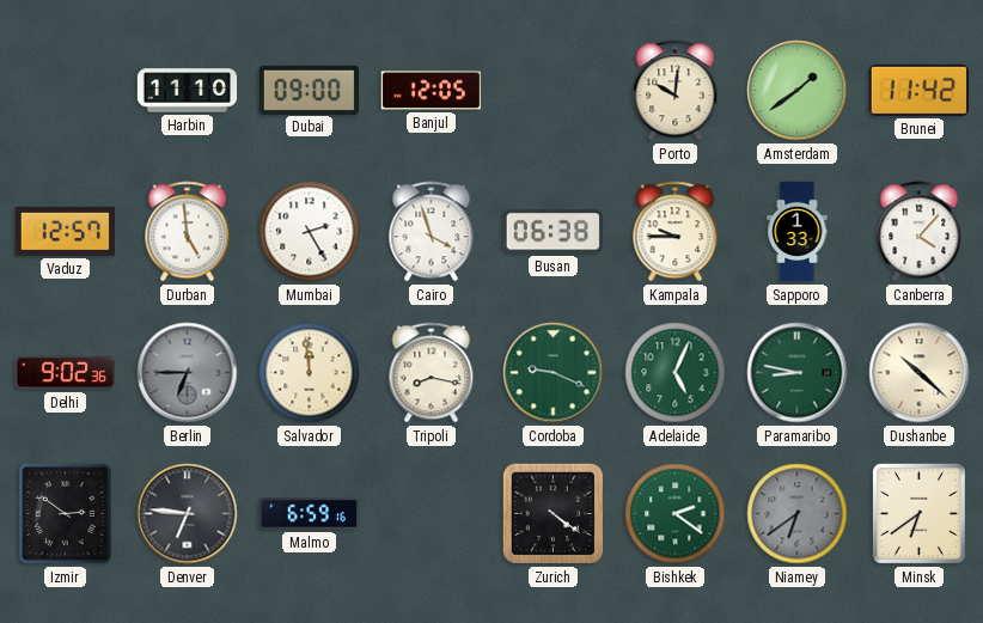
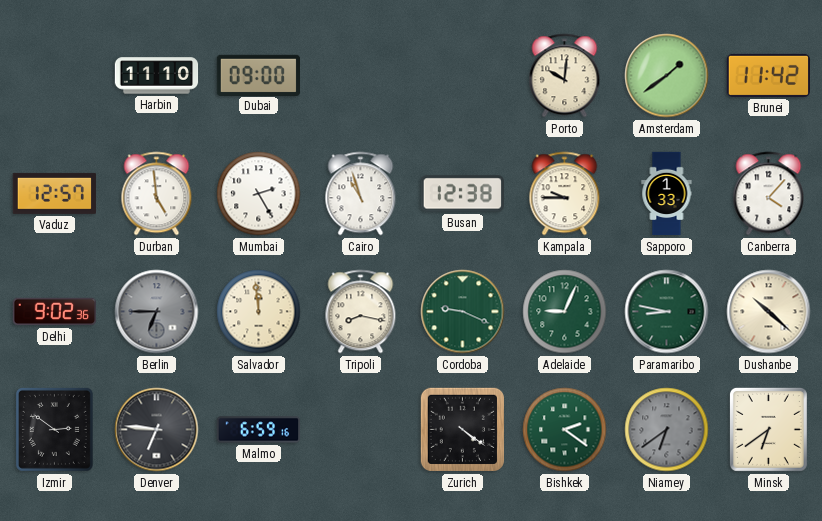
Banjul: 12:05 -> none
Cairo: 3:57 -> 10:57
Busan: 06:38 -> 12:38
Adelaide: 5:04 -> 9:04
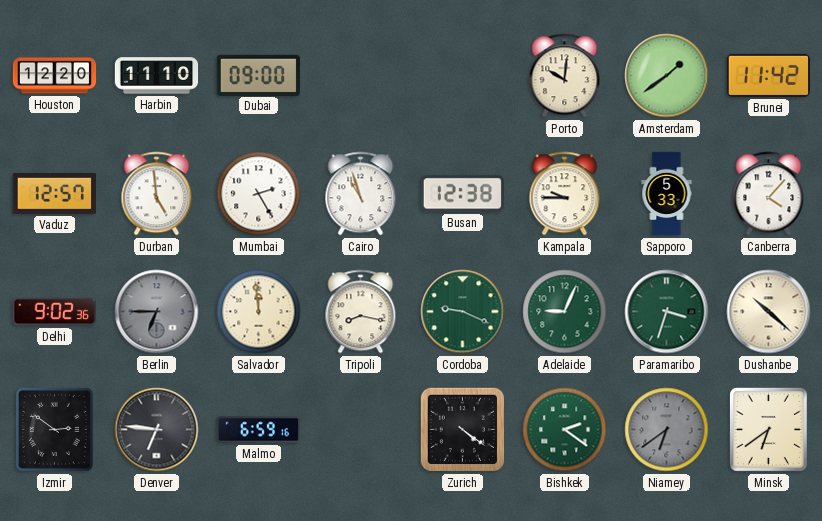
Houston: none -> 12:20
Sapporo: 1:33 -> 5:33
Paramaribo: 8:47 -> 3:33
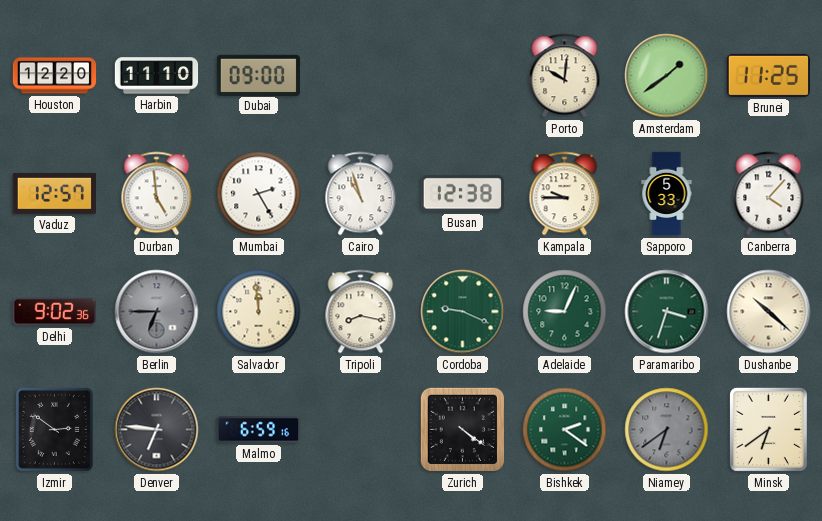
Brunei: 11:42 -> 11:25
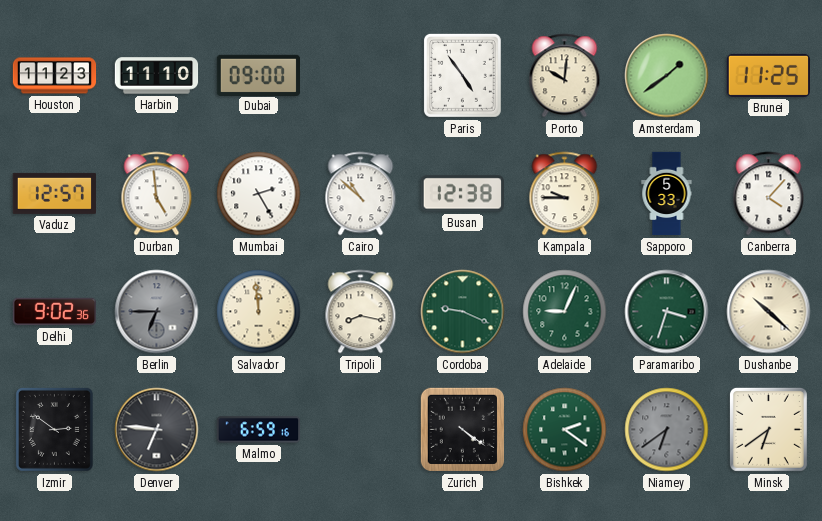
Houston: 12:20 -> 11:23
Paris: none -> 4:54
Cairo: 10:57 -> 10:52
